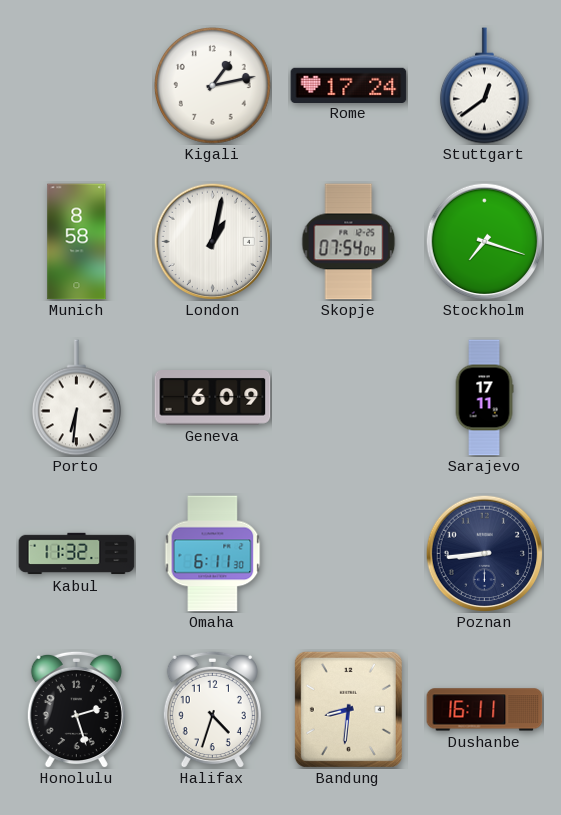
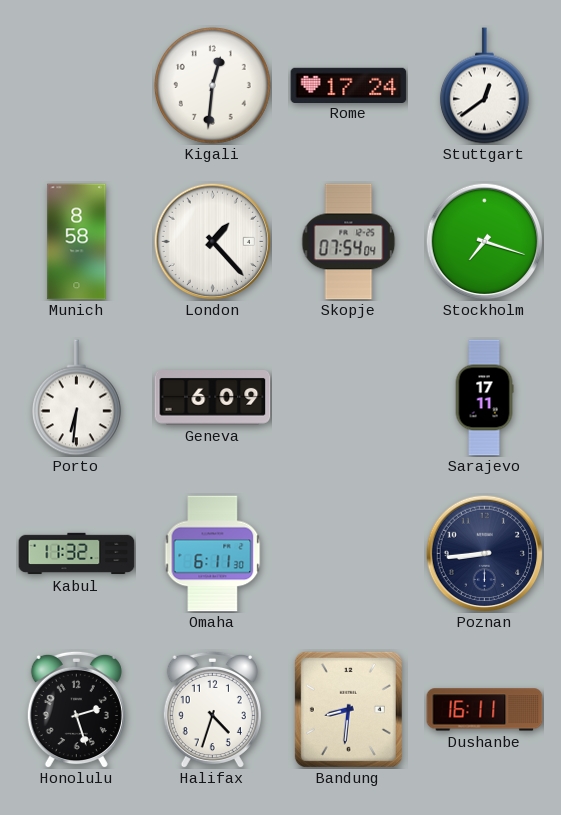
Kigali: 1:13 -> 12:31
London: 1:02 -> 1:23
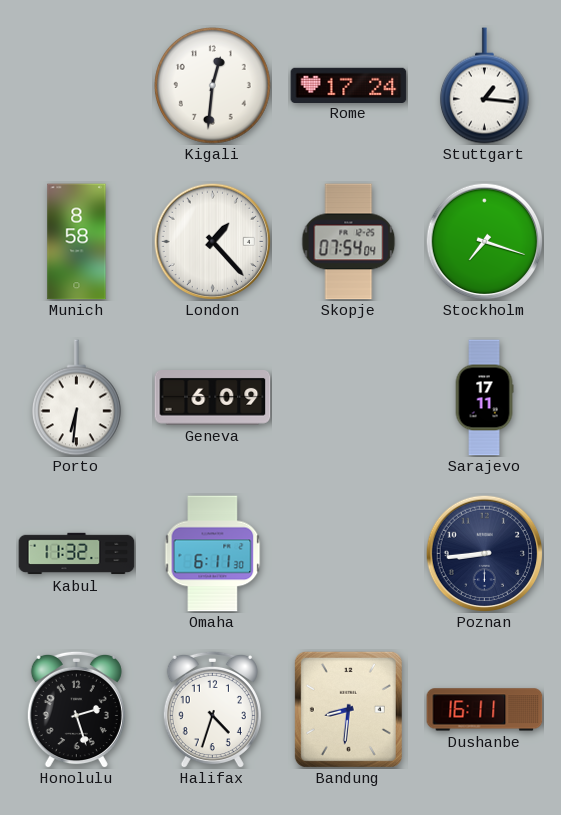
Stuttgart: 12:39 -> 1:16
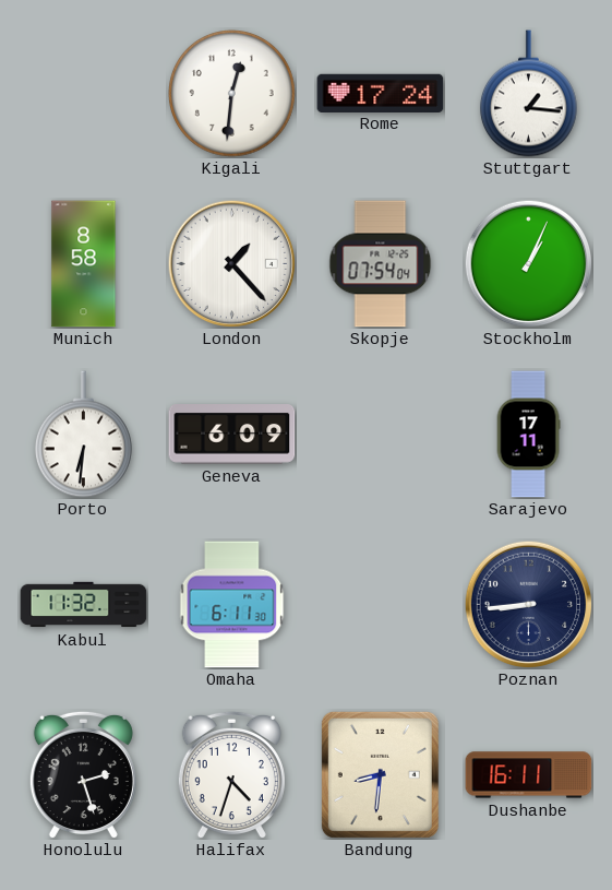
Stockholm: 7:18 -> 1:04
